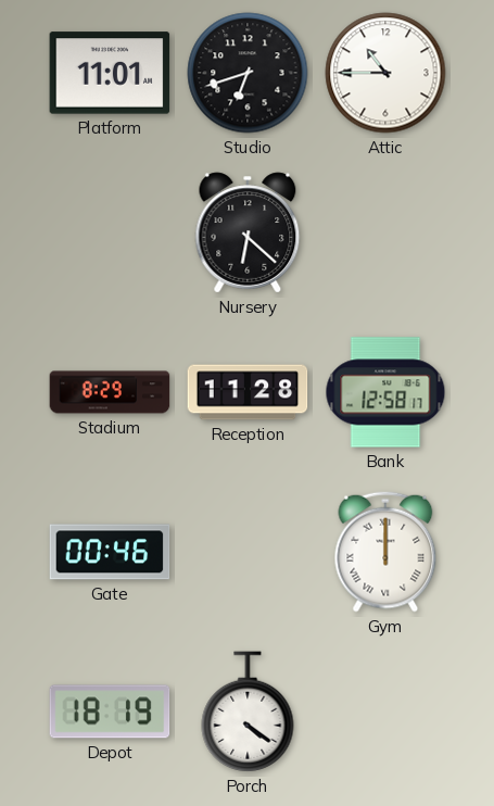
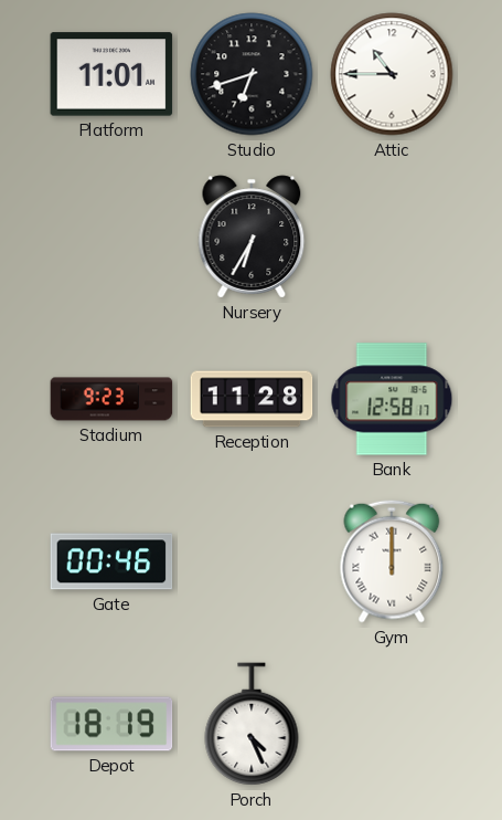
Nursery: 6:22 -> 6:35
Stadium: 8:29 -> 9:23
Porch: 4:21 -> 4:26
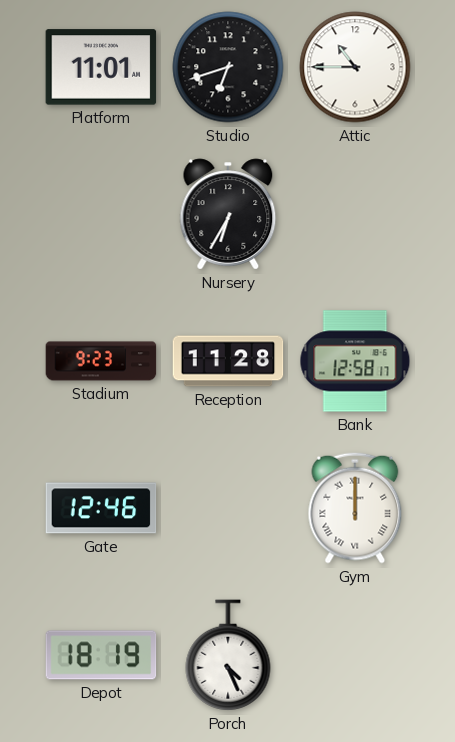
Gate: 00:46 -> 12:46
